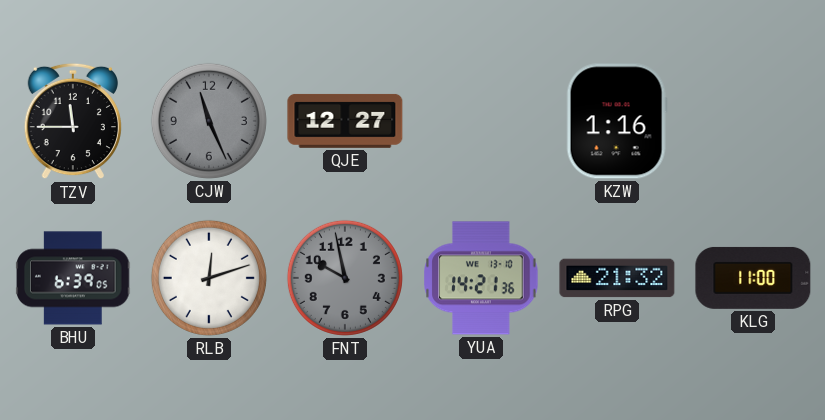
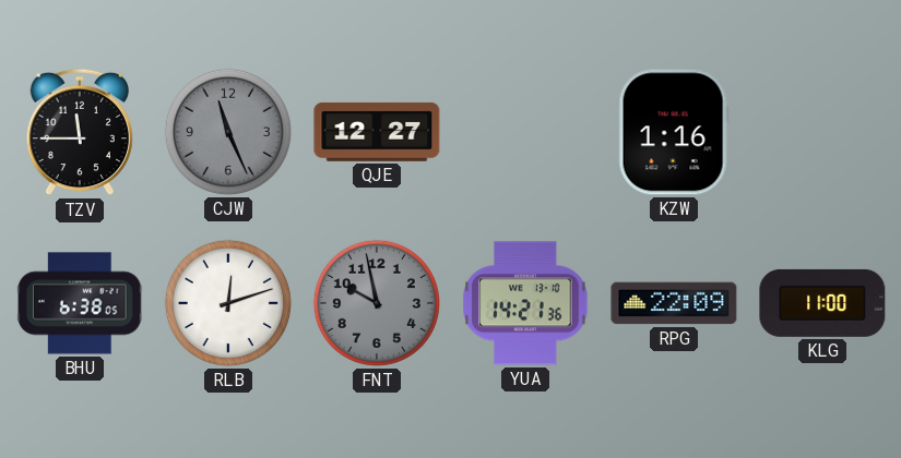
BHU: 6:39 -> 6:38
RPG: 21:32 -> 22:09
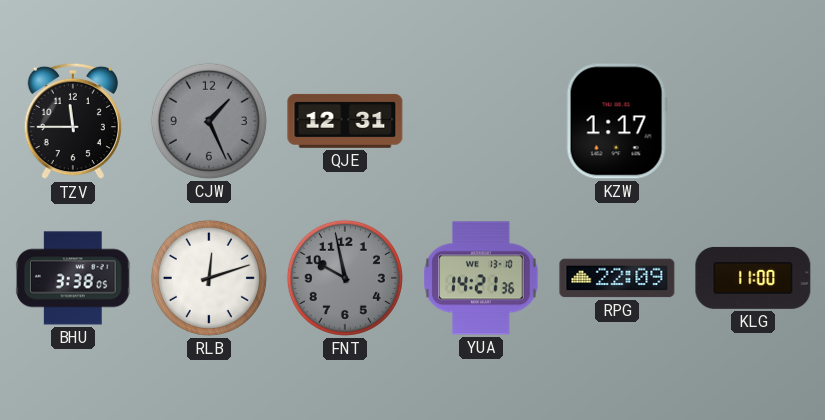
CJW: 11:26 -> 1:26
QJE: 12:27 -> 12:31
KZW: 1:16 -> 1:17
BHU: 6:38 -> 3:38
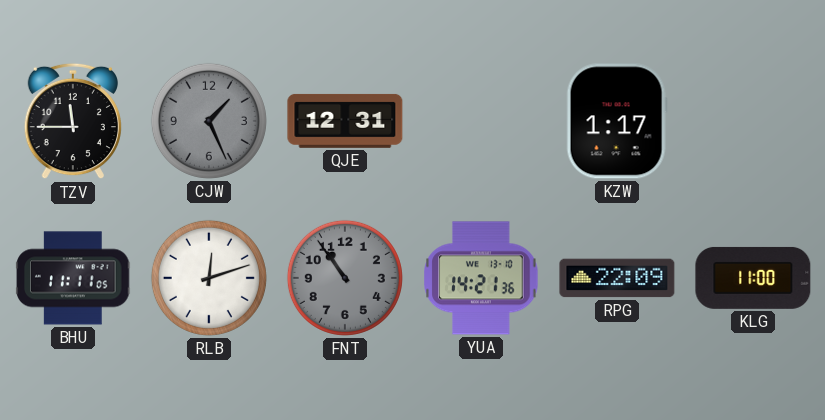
BHU: 3:38 -> 11:11
FNT: 9:58 -> 10:54
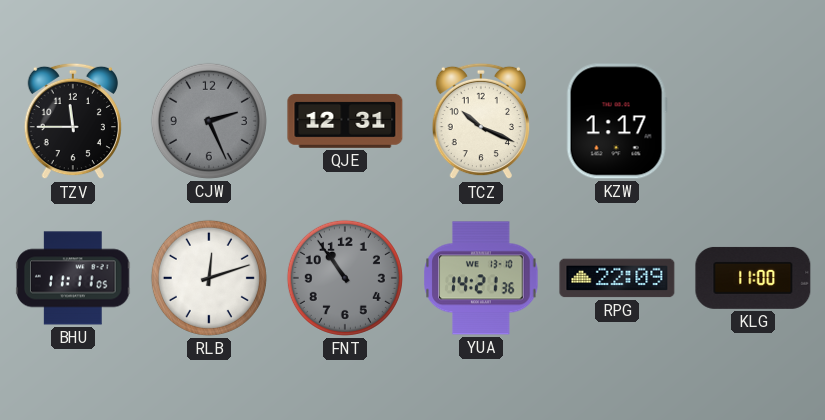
CJW: 1:26 -> 2:26
TCZ: none -> 10:19
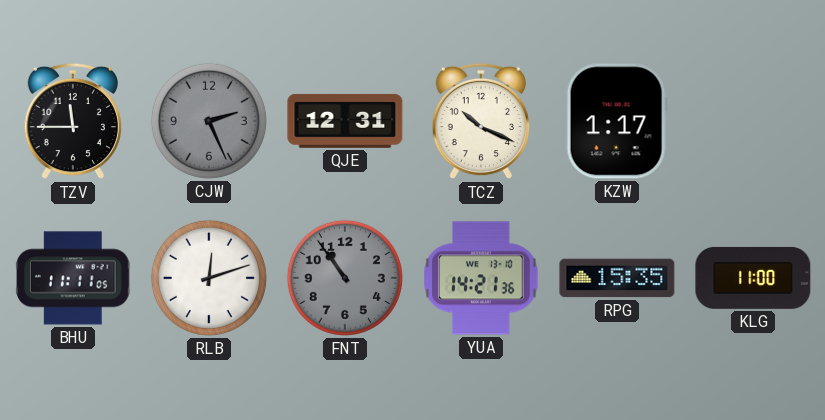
RPG: 22:09 -> 15:35
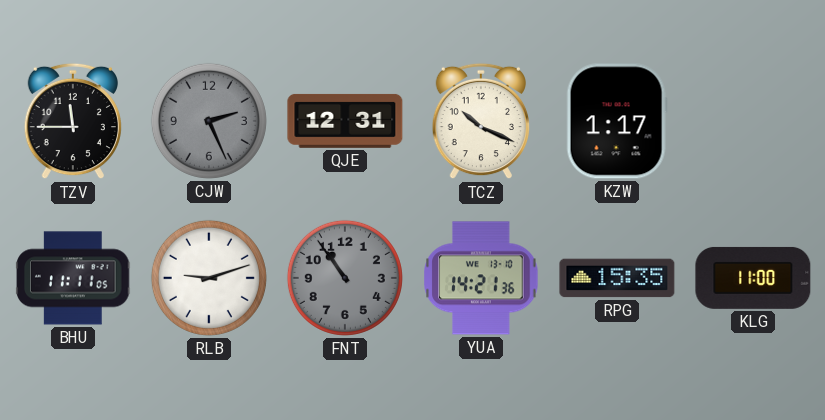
RLB: 12:12 -> 9:12
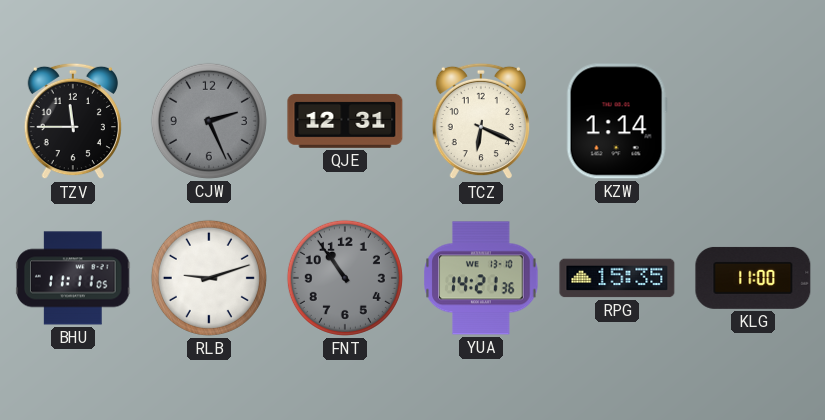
TCZ: 10:19 -> 6:19
KZW: 1:17 -> 1:14
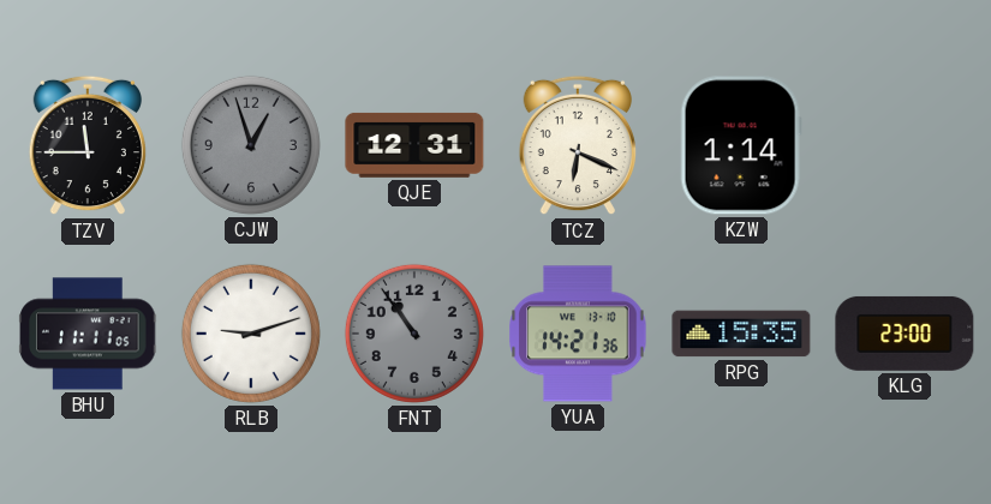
CJW: 2:26 -> 12:57
KLG: 11:00 -> 23:00
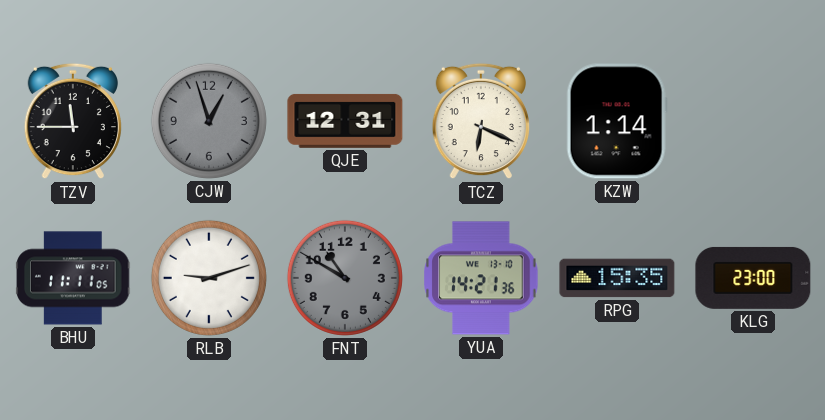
FNT: 10:54 -> 10:50
